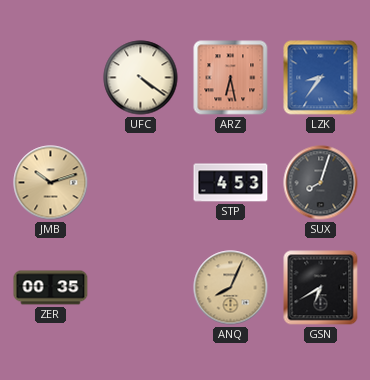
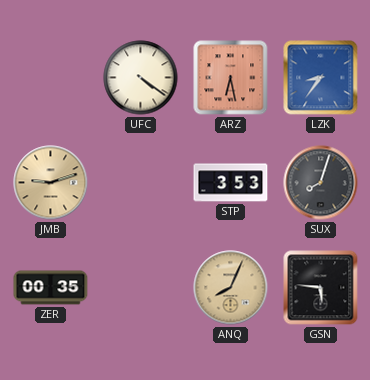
JMB: 10:12 -> 9:12
STP: 4:53 -> 3:53
GSN: 6:40 -> 5:46
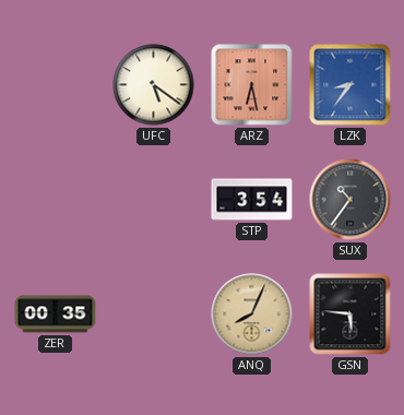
UFC: 4:21 -> 5:21
JMB: 9:12 -> none
STP: 3:53 -> 3:54
SUX: 8:03 -> 10:36
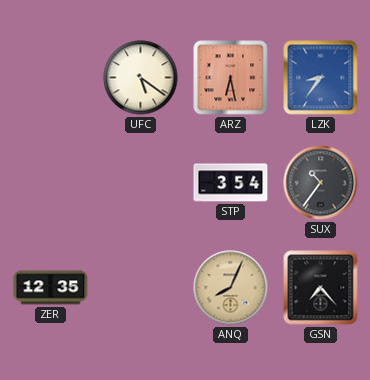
ZER: 00:35 -> 12:35
GSN: 5:46 -> 7:23
